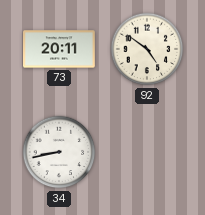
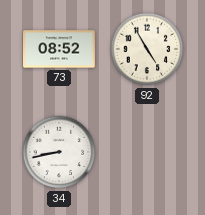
73: 20:11 -> 08:52
92: 4:51 -> 4:55
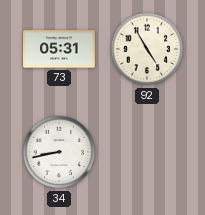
73: 08:52 -> 05:31
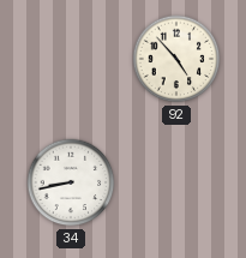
73: 05:31 -> none
92: 4:55 -> 4:53
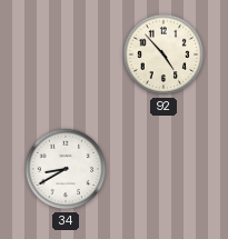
34: 8:43 -> 8:40
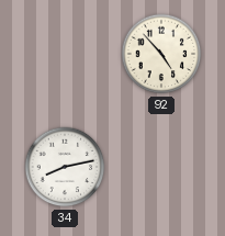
34: 8:40 -> 8:13
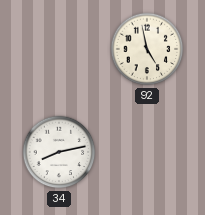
92: 4:53 -> 4:58
